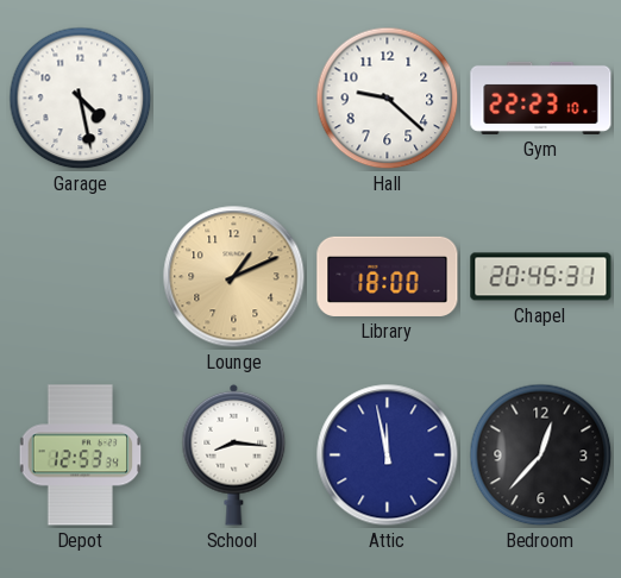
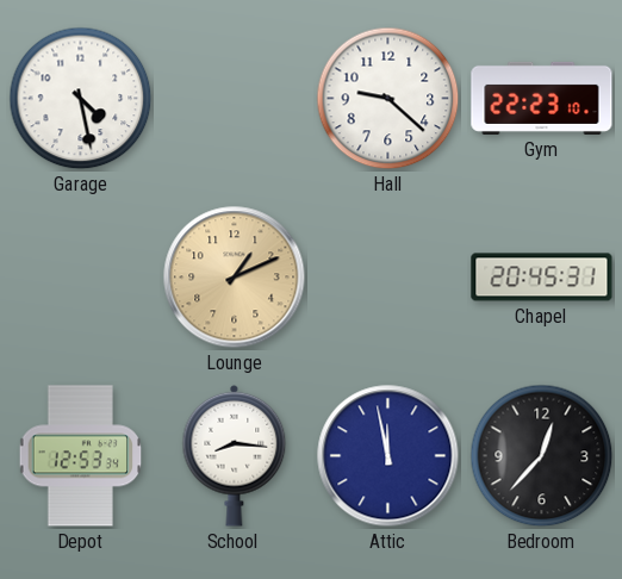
Library: 18:00 -> none
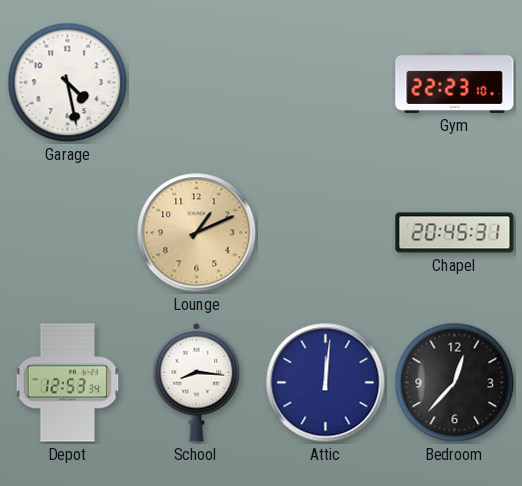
Hall: 9:22 -> none
Attic: 11:58 -> 12:01
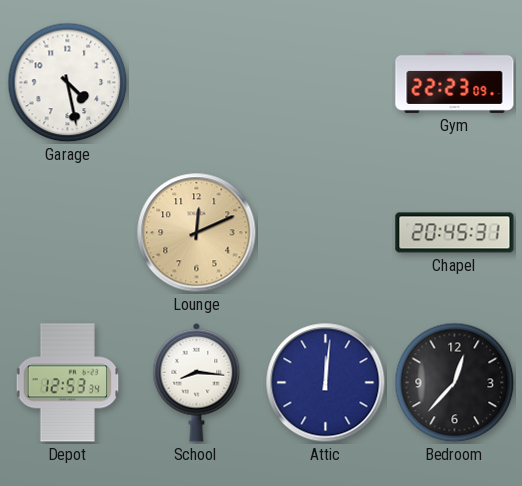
Gym: 22:23:10 -> 22:23:09
Lounge: 1:11 -> 12:11
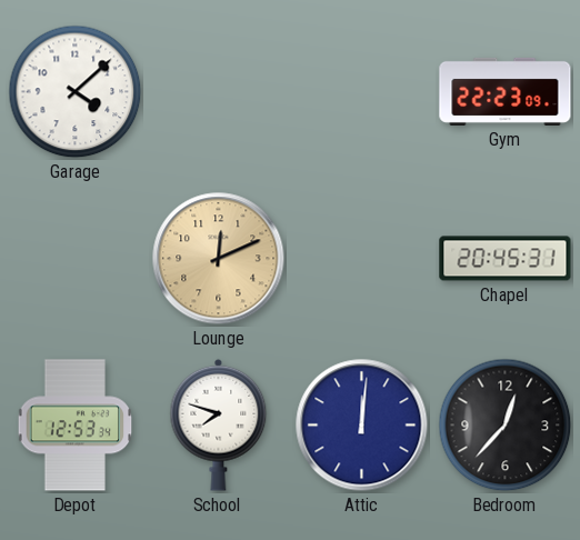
Garage: 4:28 -> 4:08
School: 8:16 -> 7:48
